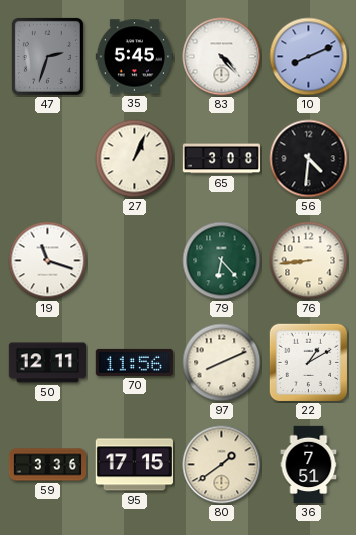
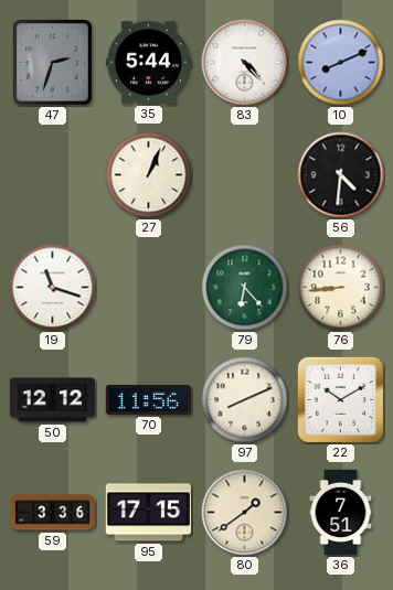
35: 5:45 -> 5:44
65: 3:08 -> none
50: 12:11 -> 12:12
22: 1:10 -> 10:10
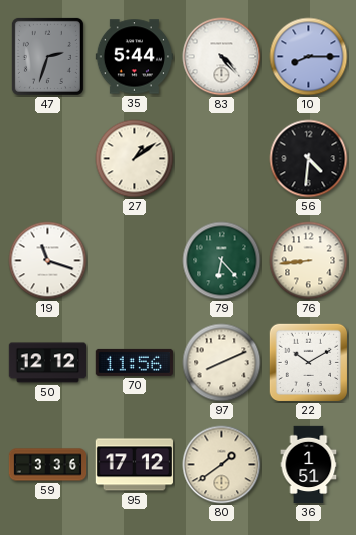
10: 8:11 -> 8:15
27: 1:04 -> 1:09
95: 17:15 -> 17:12
36: 7:51 -> 1:51
